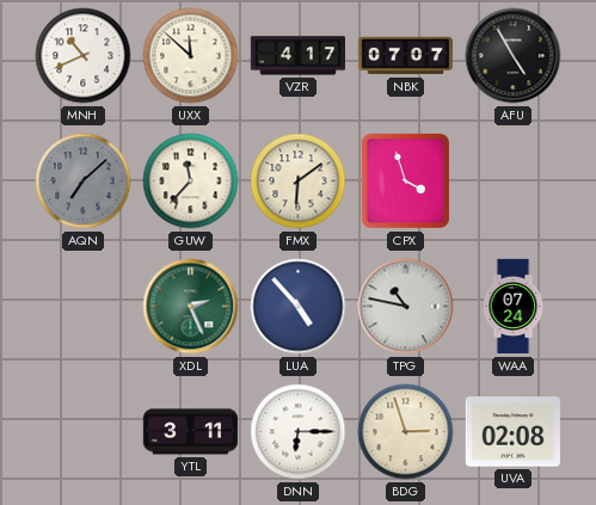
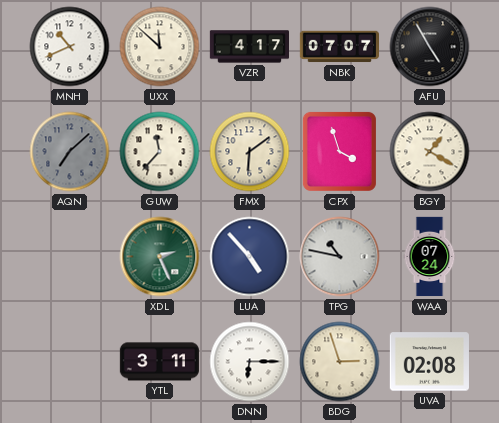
BGY: none -> 1:20
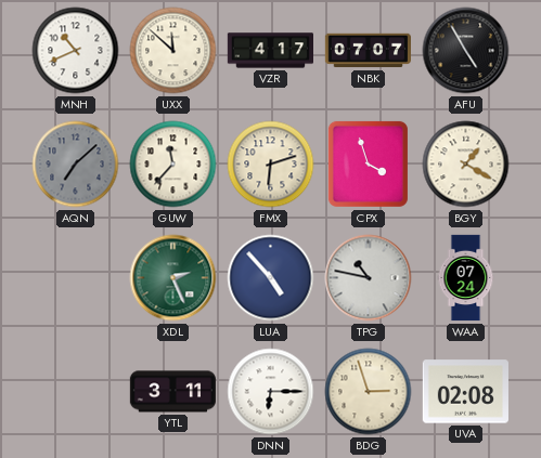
FMX: 6:09 -> 6:12
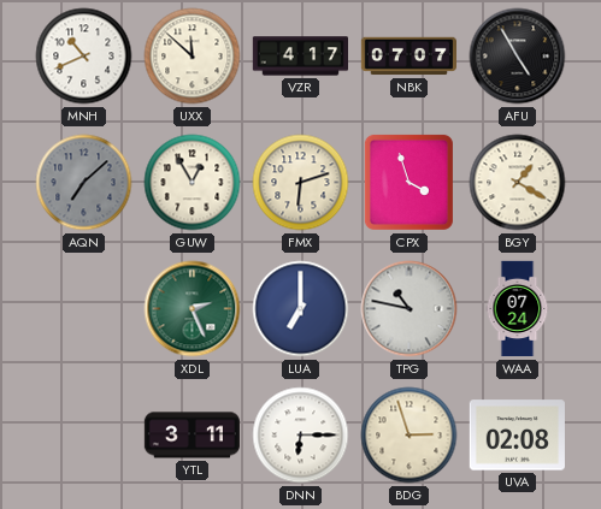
GUW: 11:37 -> 12:55
LUA: 4:53 -> 7:00
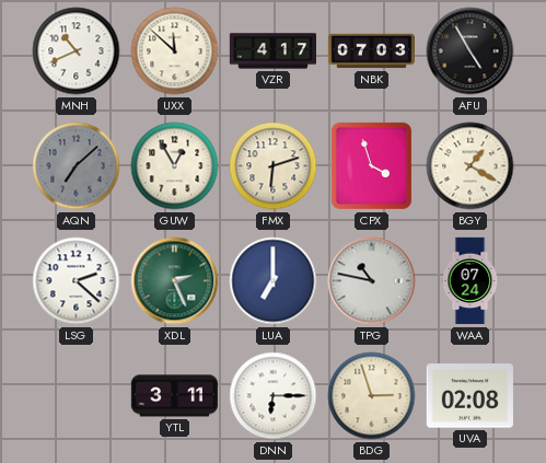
NBK: 07:07 -> 07:03
LSG: none -> 2:22
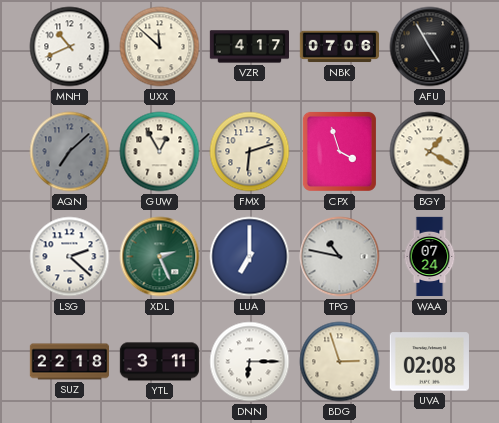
NBK: 07:03 -> 07:06
SUZ: none -> 22:18
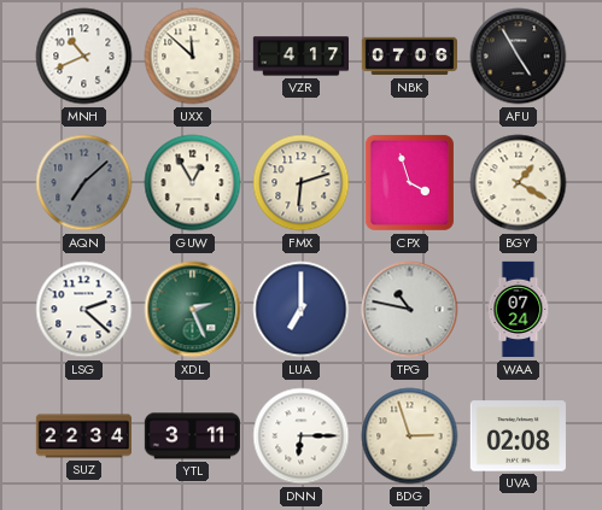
SUZ: 22:18 -> 22:34
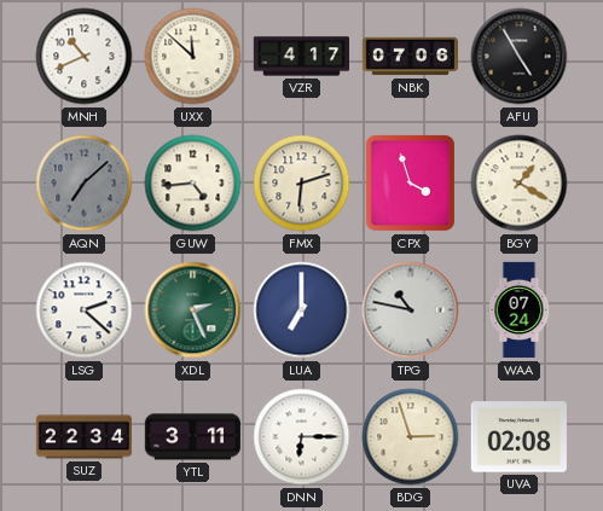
GUW: 12:55 -> 4:44
